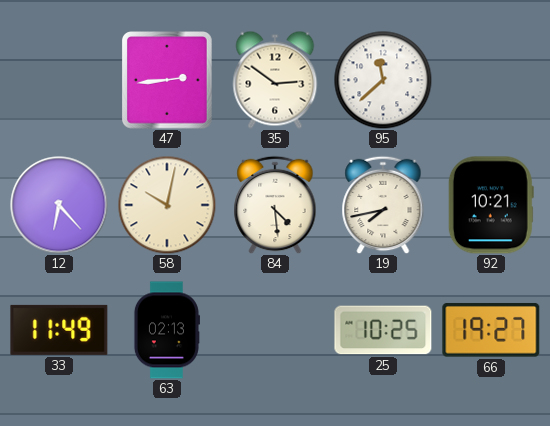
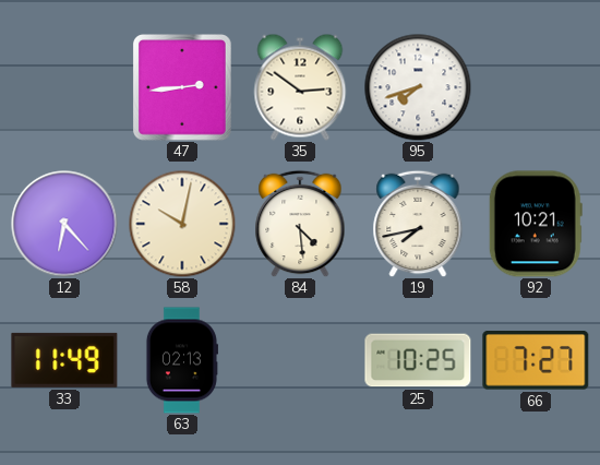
95: 11:38 -> 7:42
66: 19:27 -> 7:27
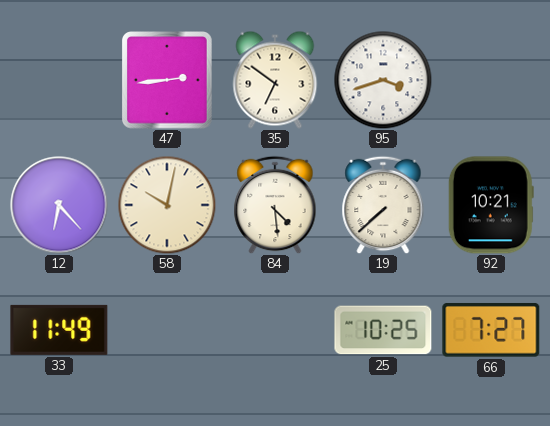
35: 2:51 -> 6:51
95: 7:42 -> 3:42
19: 7:43 -> 7:38
63: 02:13 -> none
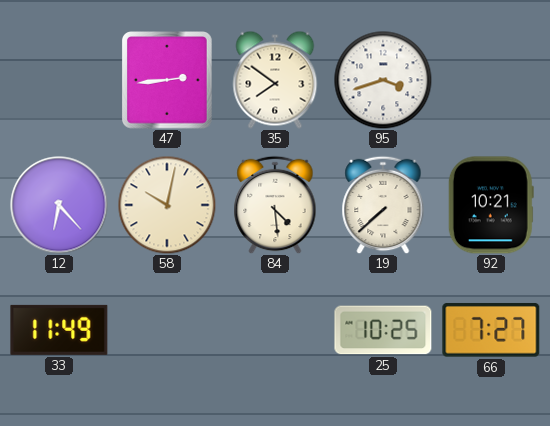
35: 6:51 -> 7:51
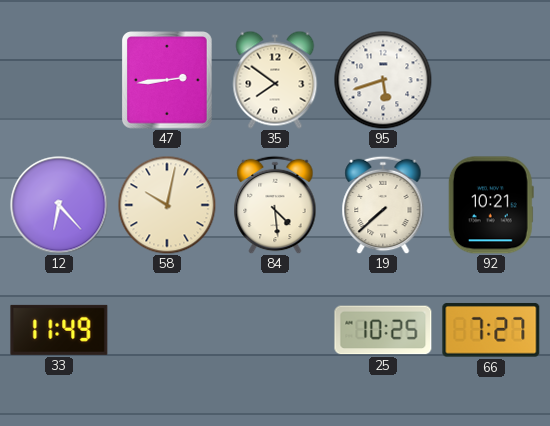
95: 3:42 -> 5:42
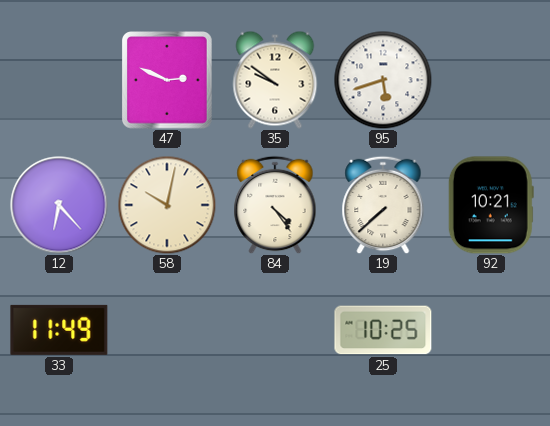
47: 2:44 -> 2:49
35: 7:51 -> 9:51
84: 4:29 -> 4:24
66: 7:27 -> none
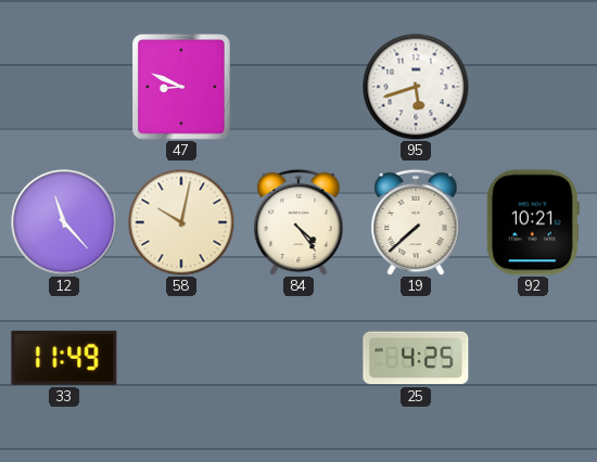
47: 2:49 -> 8:49
35: 9:51 -> none
12: 6:23 -> 11:23
25: 10:25 -> 4:25
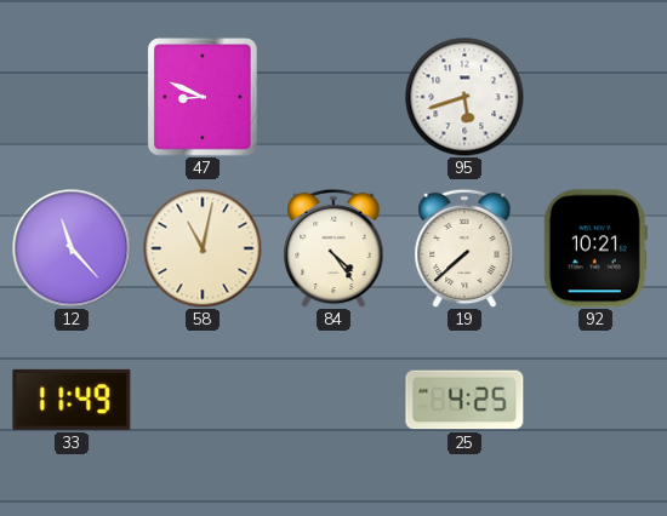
58: 10:02 -> 11:02
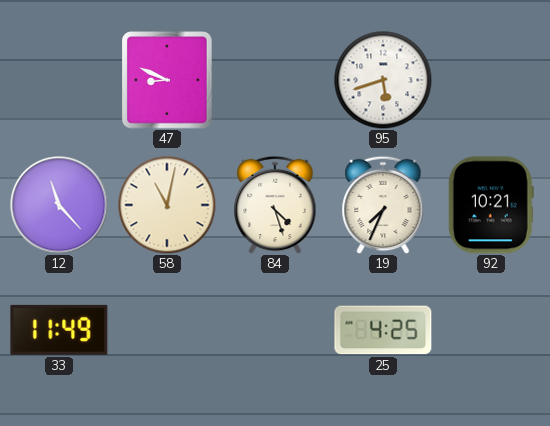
84: 4:24 -> 4:27
19: 7:38 -> 7:34
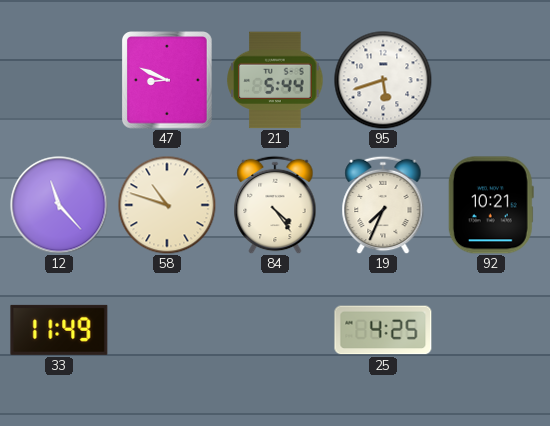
21: none -> 5:44
58: 11:02 -> 10:48
84: 4:27 -> 4:24
